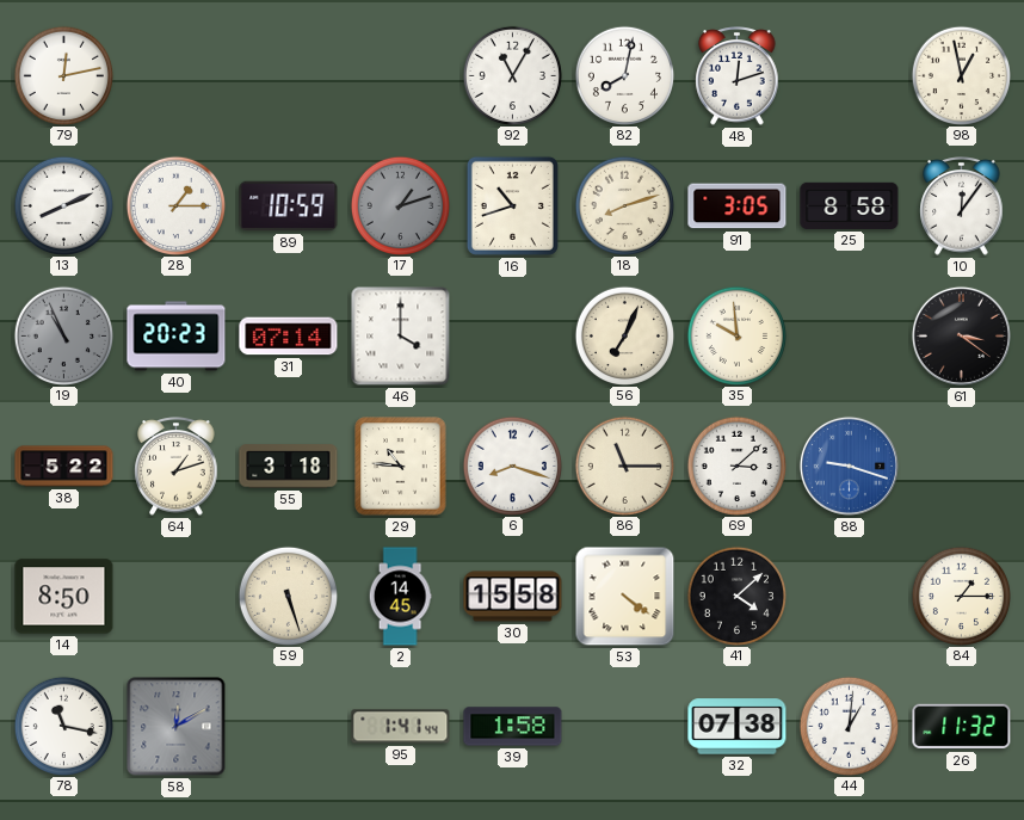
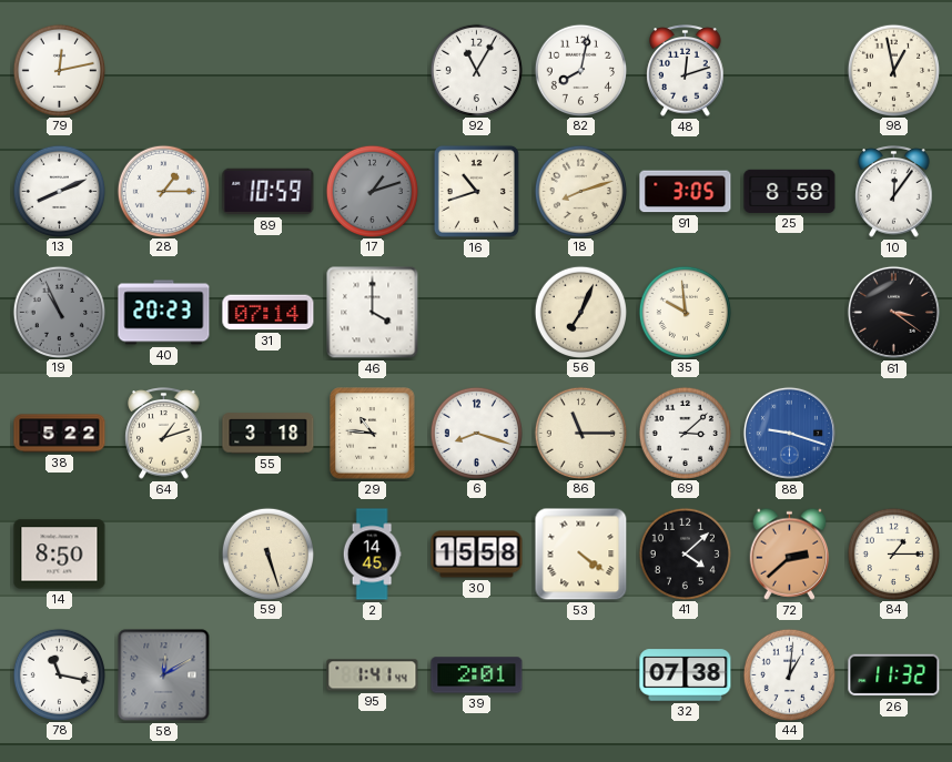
72: none -> 2:38
39: 1:58 -> 2:01
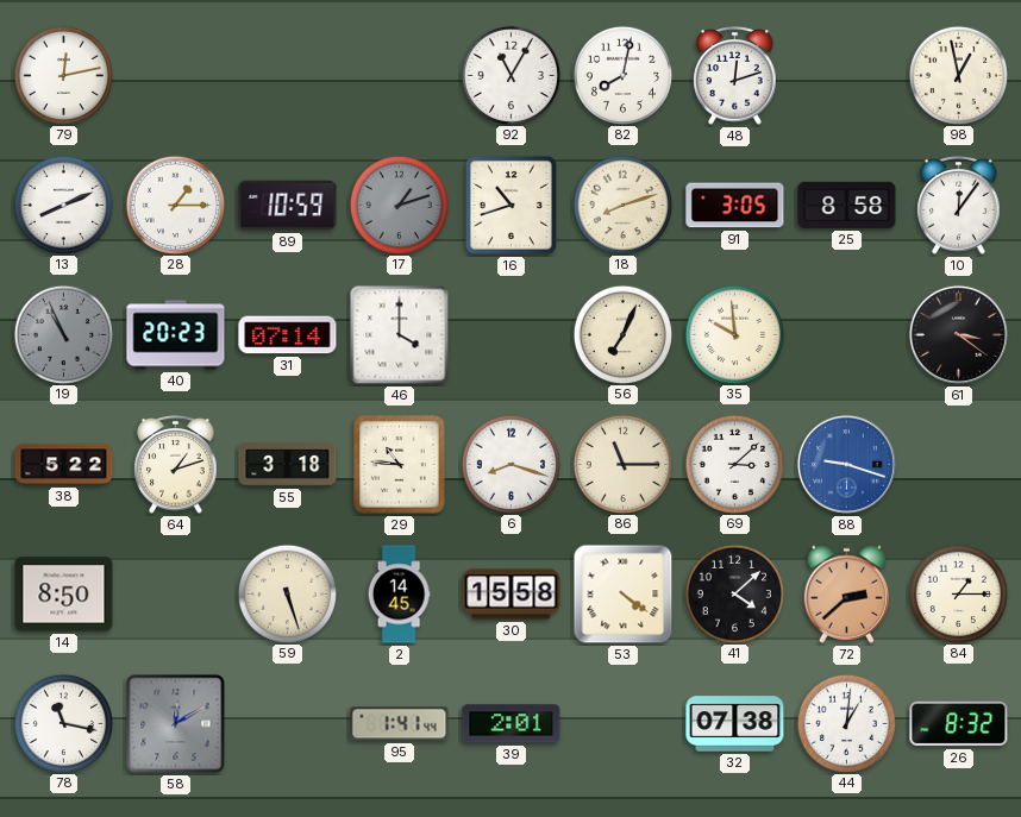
26: 11:32 -> 8:32
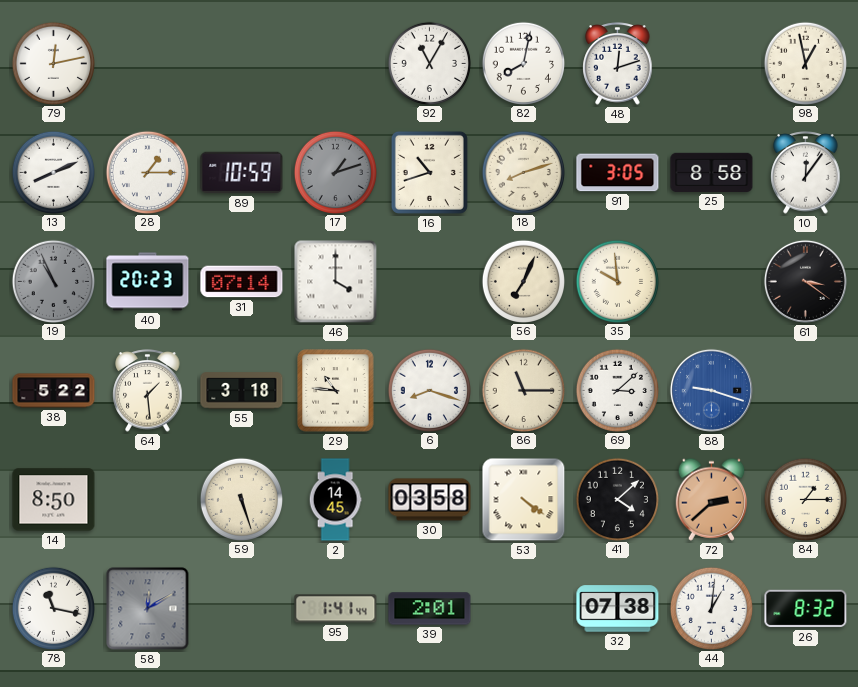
64: 1:12 -> 1:29
30: 15:58 -> 03:58
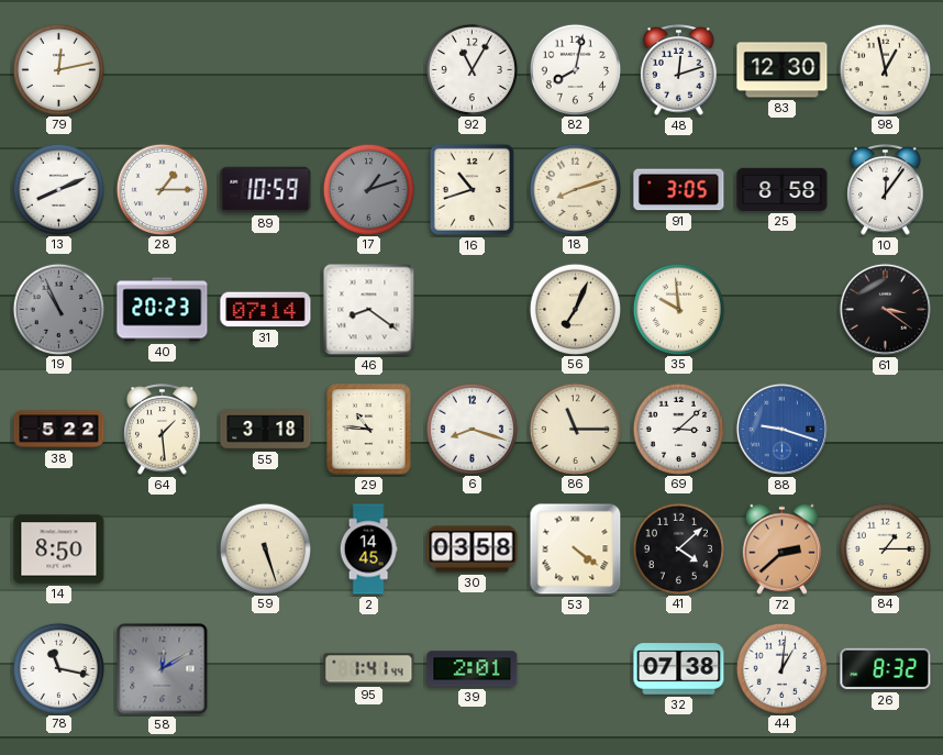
83: none -> 12:30
46: 4:00 -> 8:21
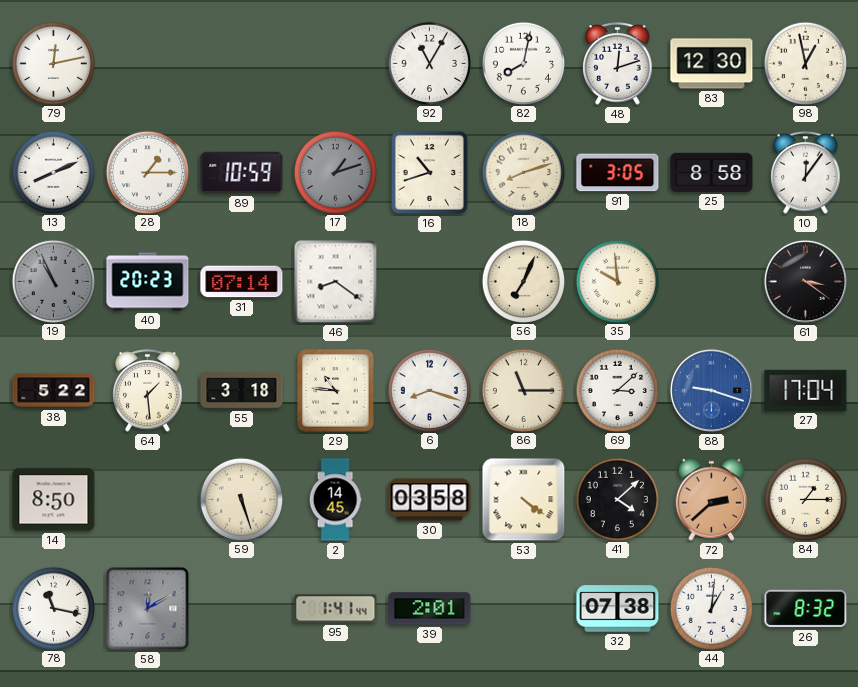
27: none -> 17:04
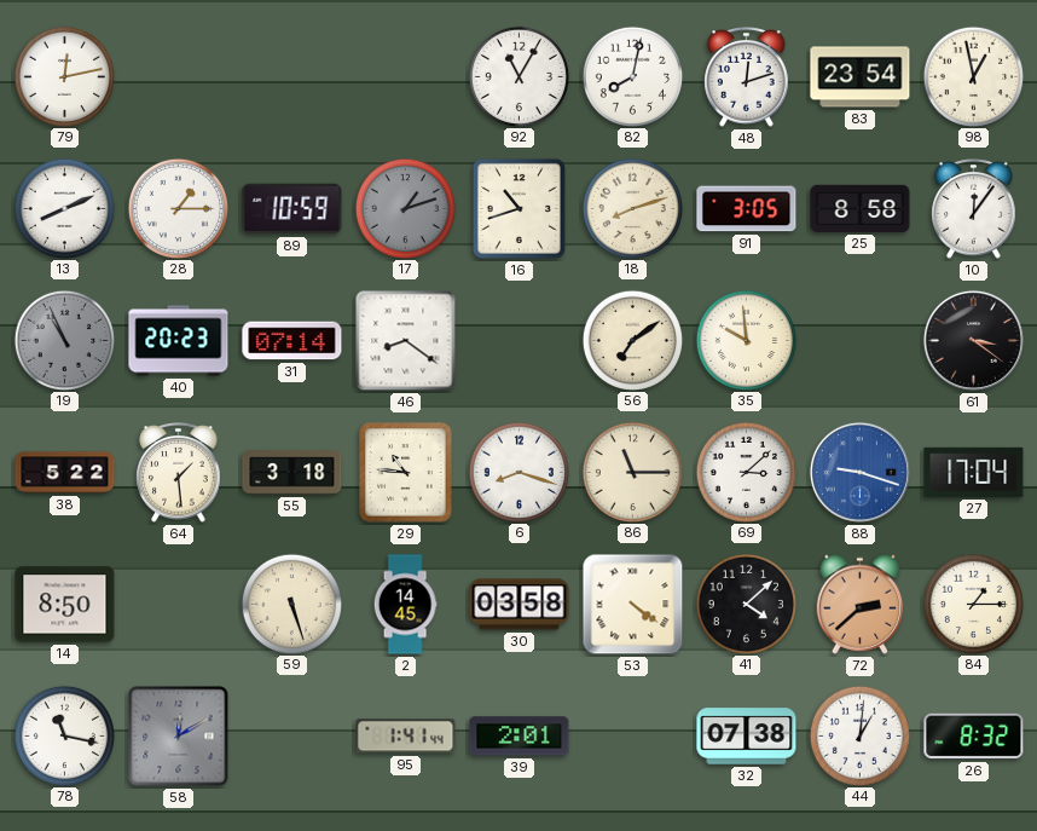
83: 12:30 -> 23:54
56: 7:04 -> 7:09
